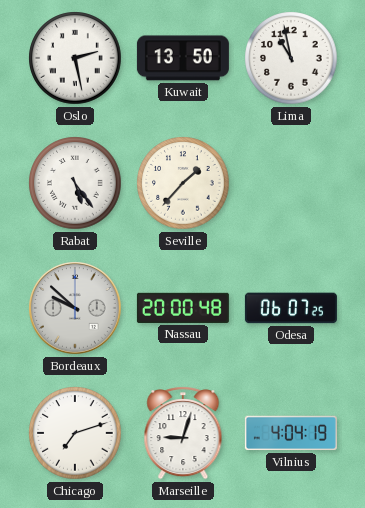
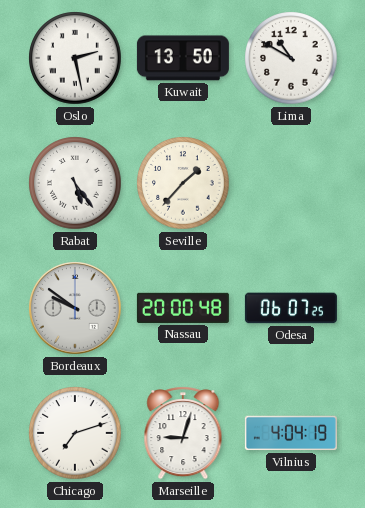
Lima: 10:58 -> 10:50
Bordeaux: 9:52 -> 9:51
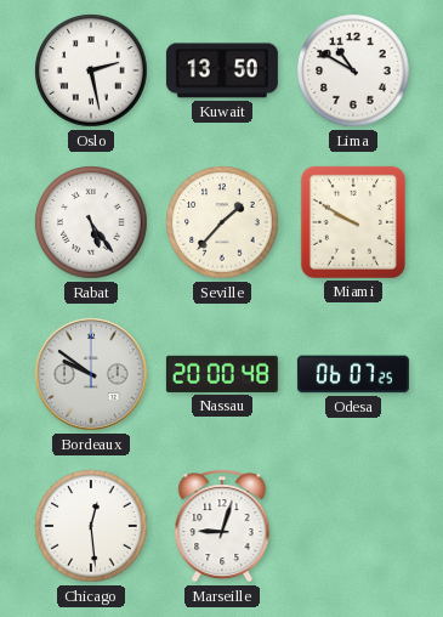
Miami: none -> 9:50
Chicago: 7:12 -> 12:29
Vilnius: 4:04 -> none
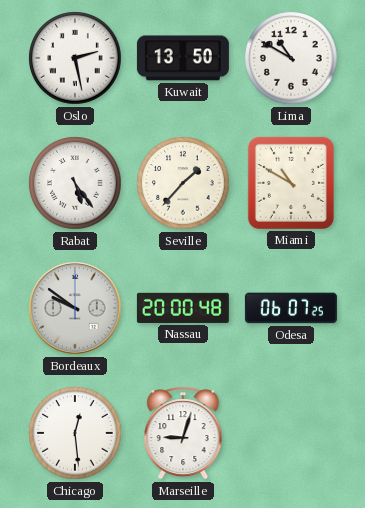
Miami: 9:50 -> 10:50
